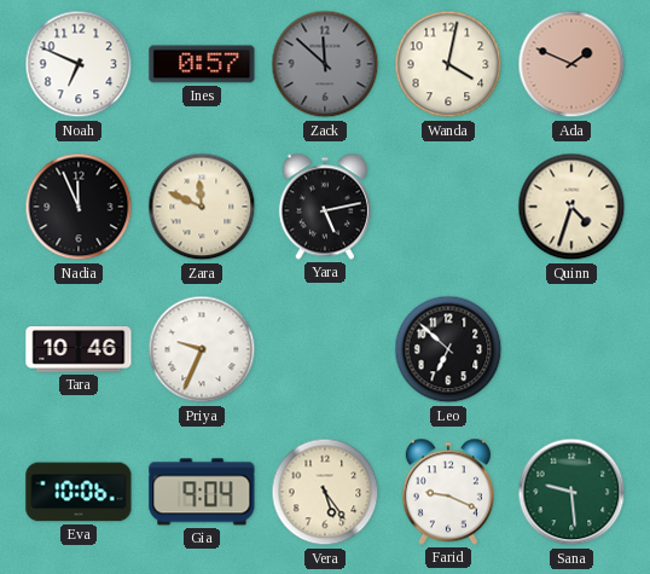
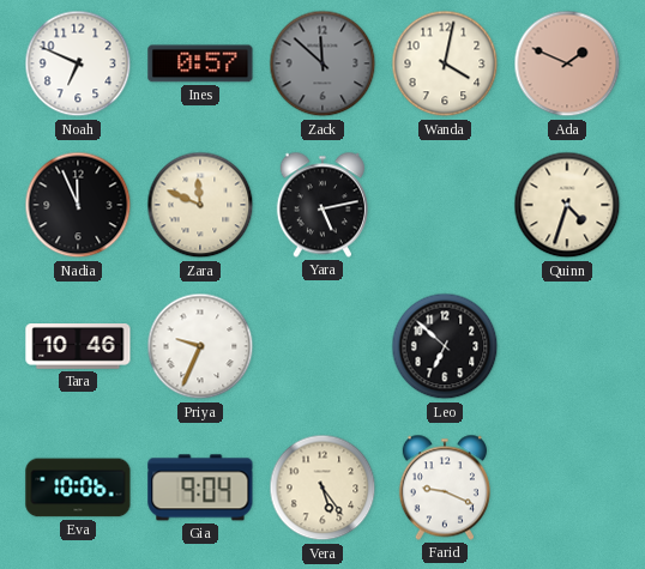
Sana: 9:29 -> none
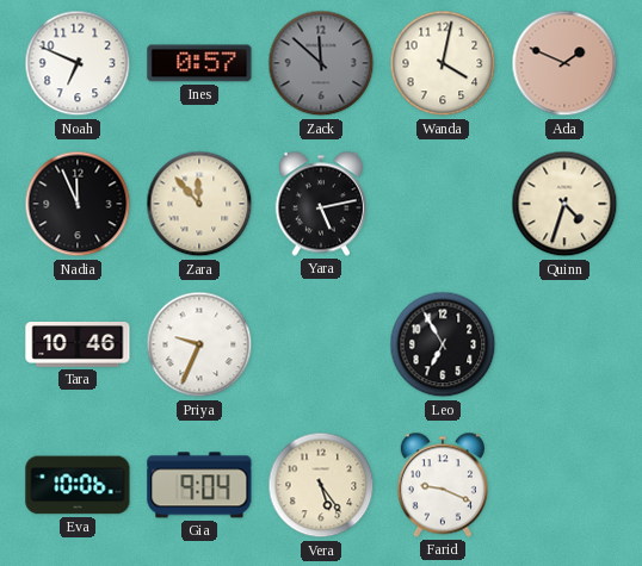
Zara: 11:49 -> 11:53
Leo: 6:52 -> 6:55
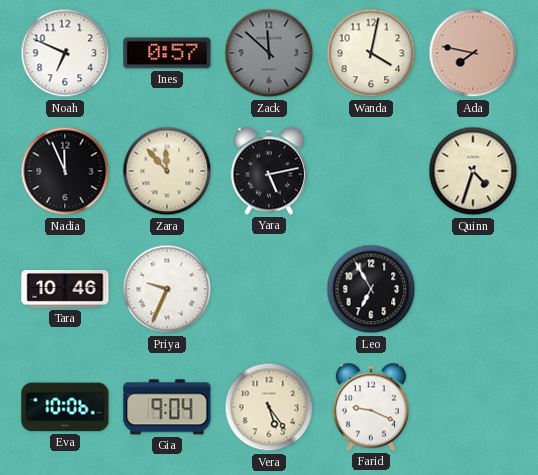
Ada: 1:49 -> 7:47
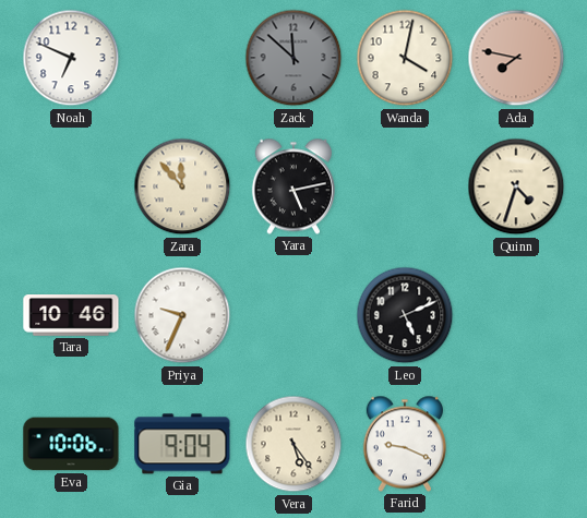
Ines: 0:57 -> none
Nadia: 11:56 -> none
Leo: 6:55 -> 5:11
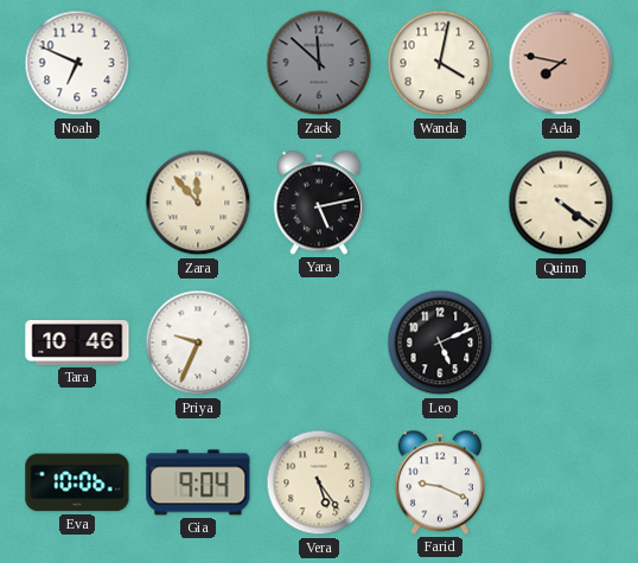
Quinn: 4:33 -> 4:21
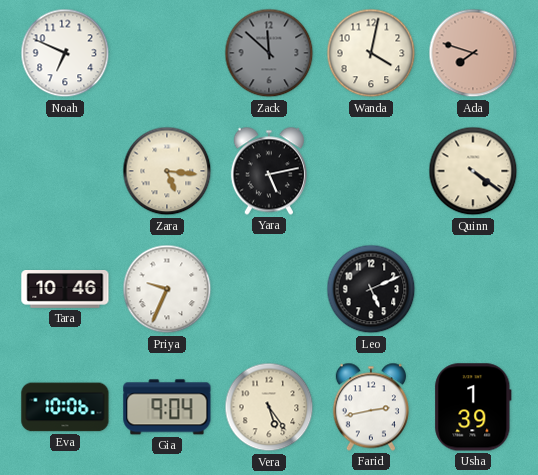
Ada: 7:47 -> 7:48
Zara: 11:53 -> 5:16
Farid: 9:19 -> 2:43
Usha: none -> 1:39
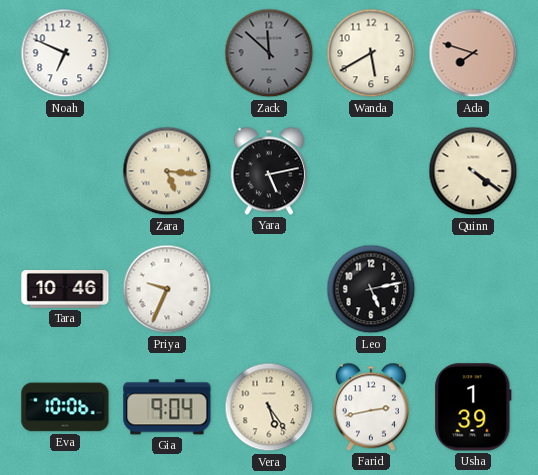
Wanda: 4:02 -> 5:40
Leo: 5:11 -> 5:13
